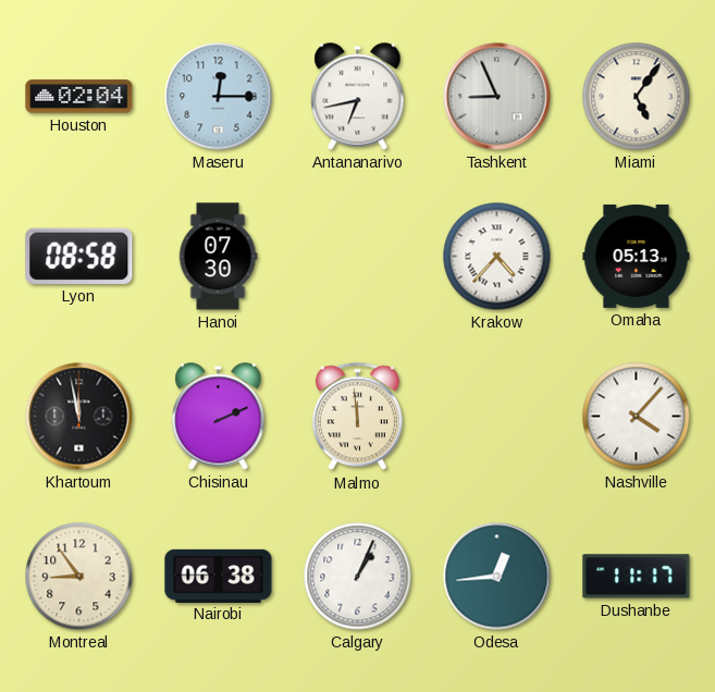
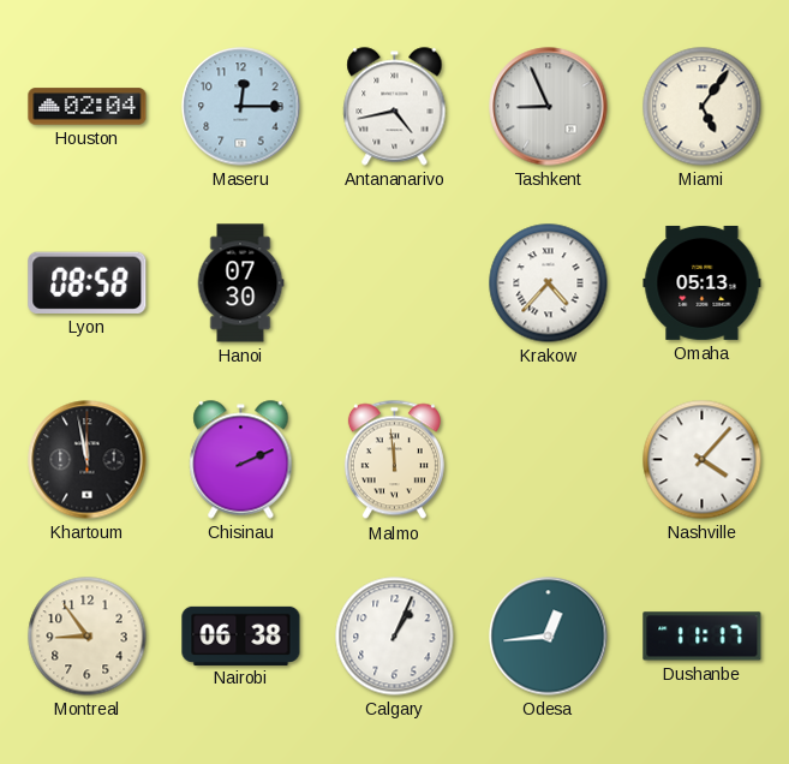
Antananarivo: 6:43 -> 4:43
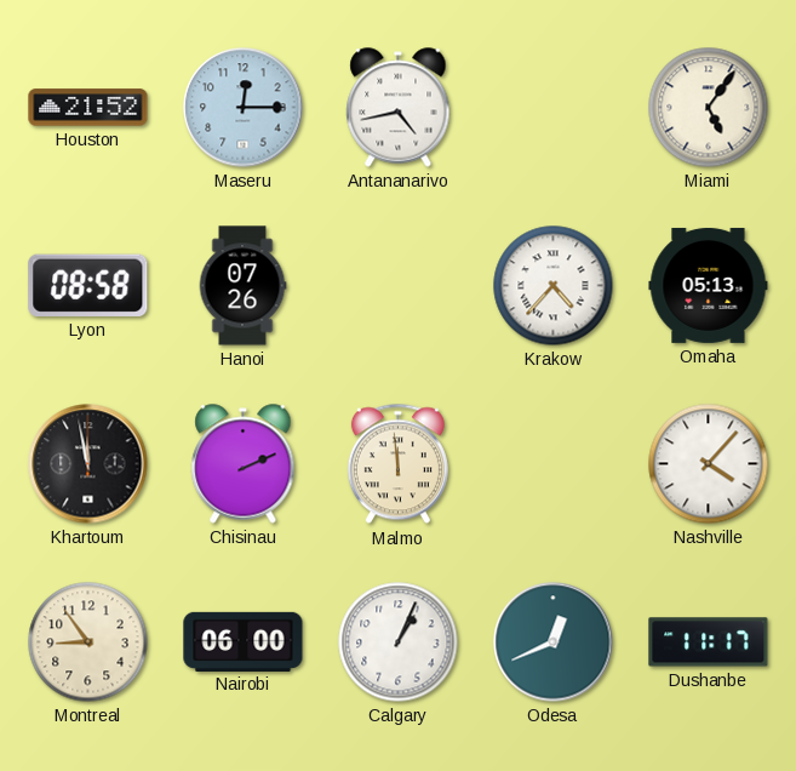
Houston: 02:04 -> 21:52
Tashkent: 8:56 -> none
Hanoi: 07:30 -> 07:26
Nairobi: 06:38 -> 06:00
Odesa: 12:44 -> 12:41
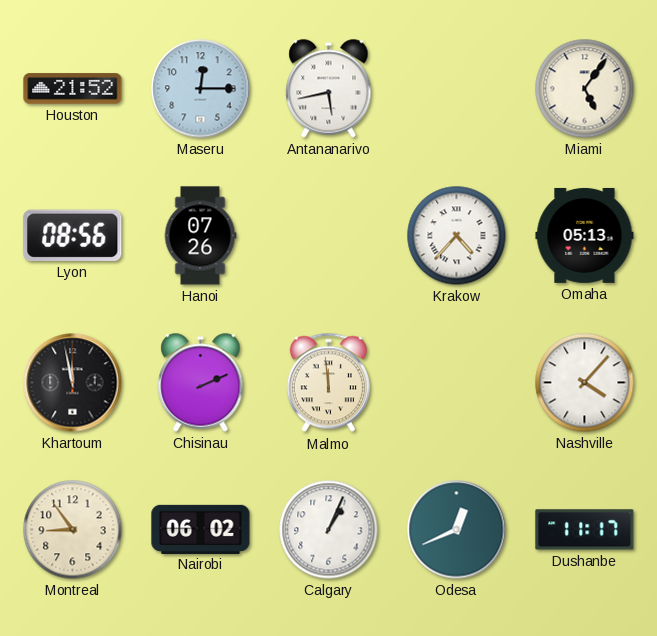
Antananarivo: 4:43 -> 5:43
Lyon: 08:58 -> 08:56
Nairobi: 06:00 -> 06:02
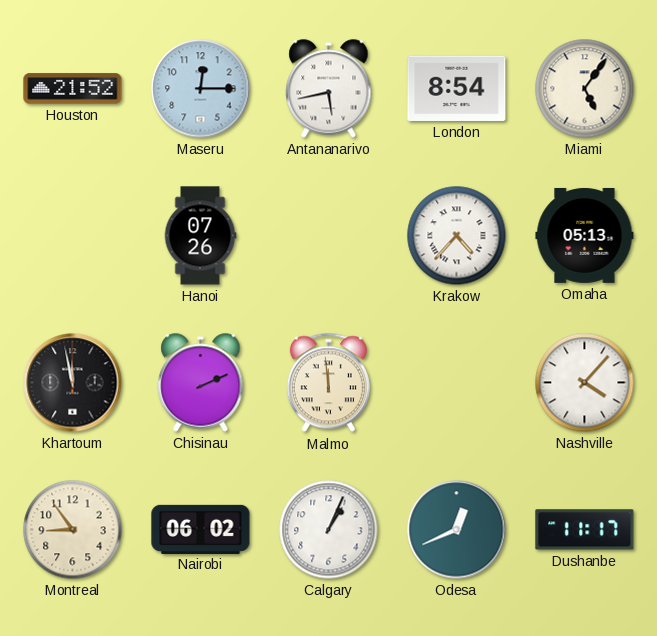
London: none -> 8:54
Lyon: 08:56 -> none
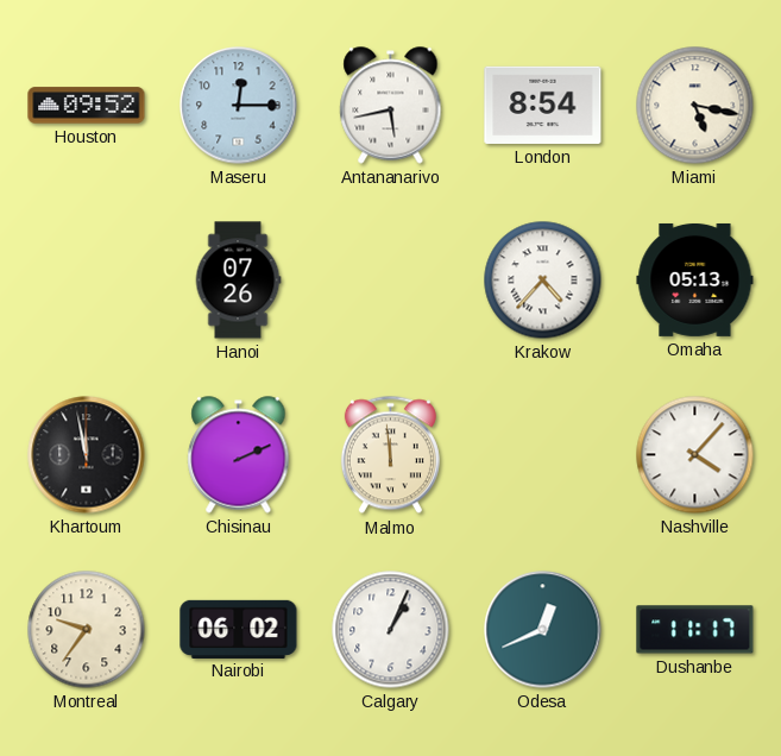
Houston: 21:52 -> 09:52
Miami: 5:06 -> 5:17
Montreal: 8:54 -> 9:36
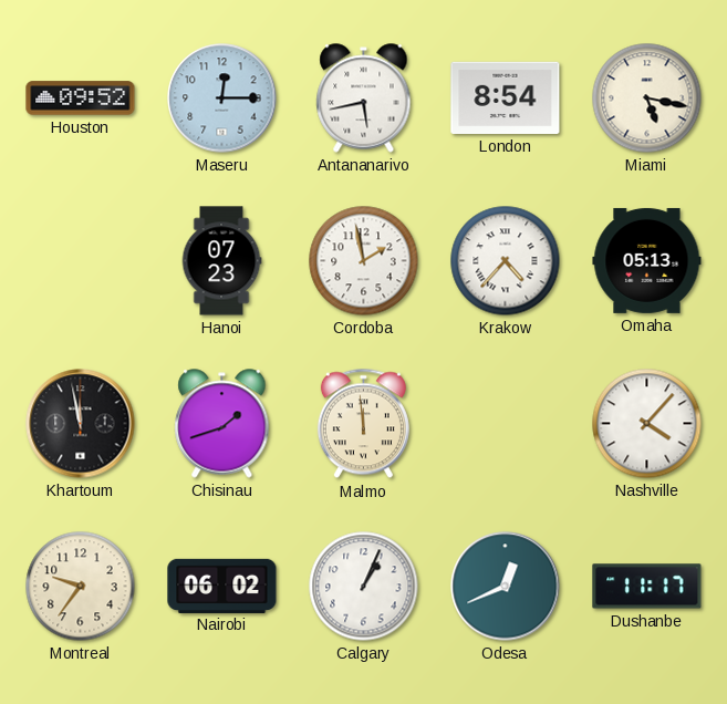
Hanoi: 07:26 -> 07:23
Cordoba: none -> 1:58
Chisinau: 2:11 -> 1:42
